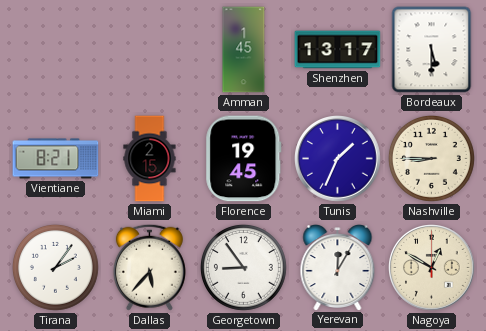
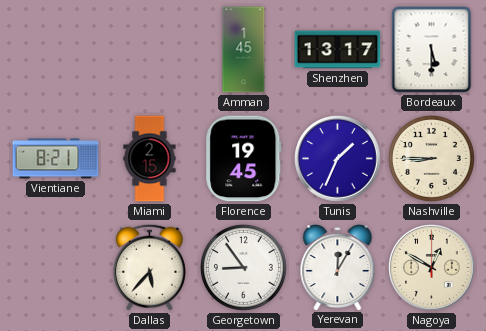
Tirana: 2:06 -> none
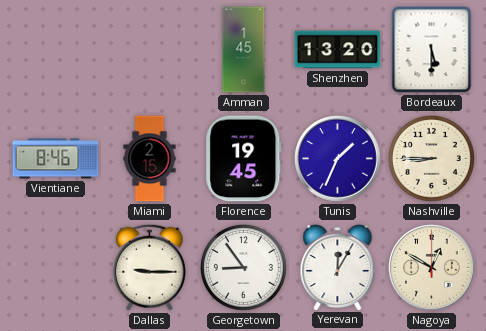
Shenzhen: 13:17 -> 13:20
Vientiane: 8:21 -> 8:46
Dallas: 5:37 -> 9:15
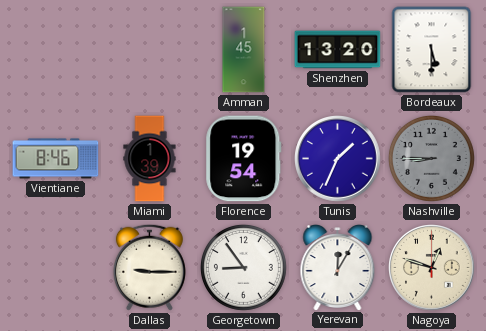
Miami: 2:15 -> 1:39
Florence: 19:45 -> 19:54
Nashville dial: cream -> grey
Nagoya: 12:50 -> 12:48
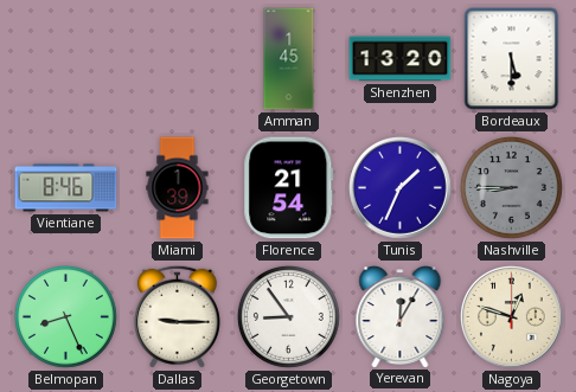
Florence: 19:54 -> 21:54
Belmopan: none -> 8:26
